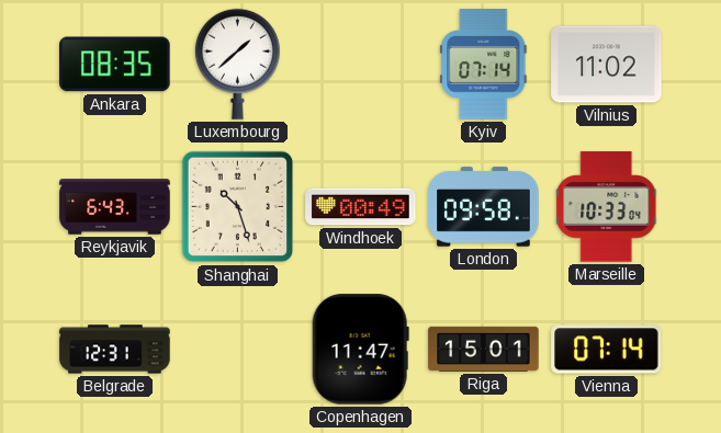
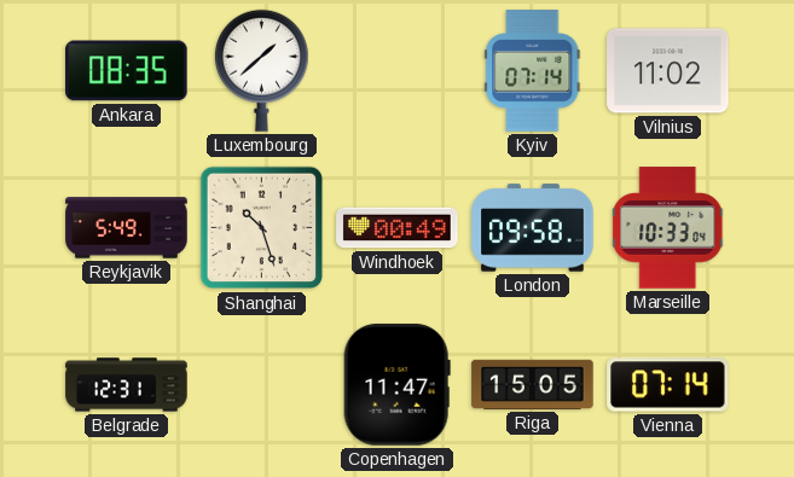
Reykjavik: 6:43 -> 5:49
Riga: 15:01 -> 15:05
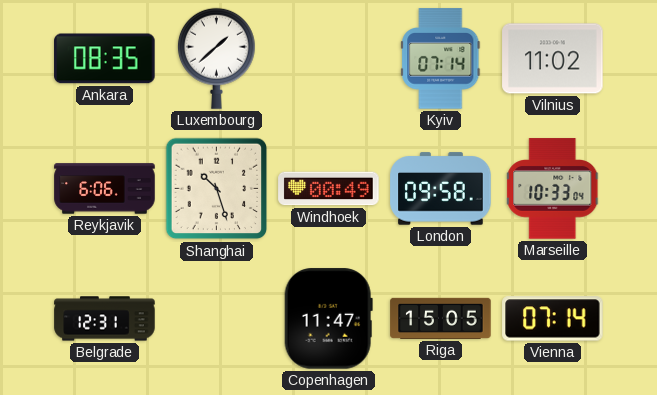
Reykjavik: 5:49 -> 6:06
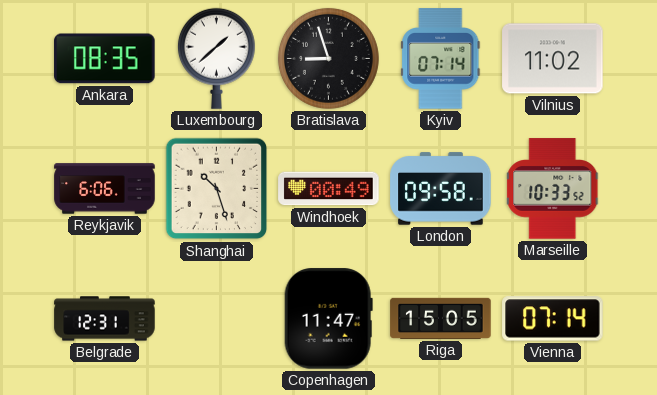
Bratislava: none -> 8:57
Marseille: 10:33:04 -> 10:33:52
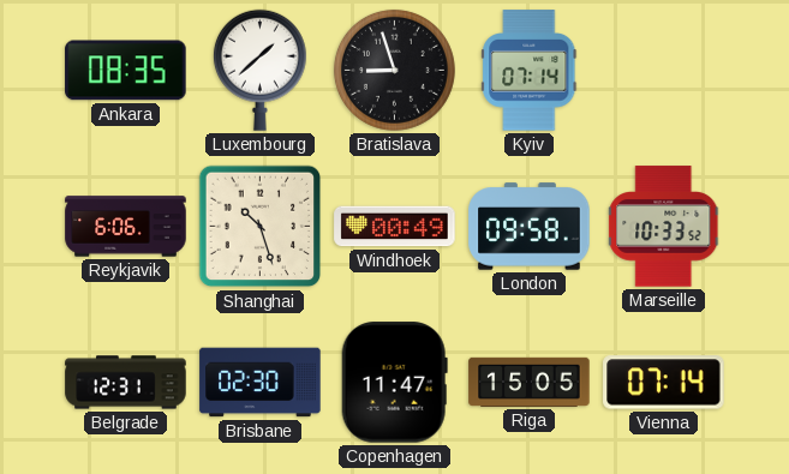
Vilnius: 11:02 -> none
Brisbane: none -> 02:30
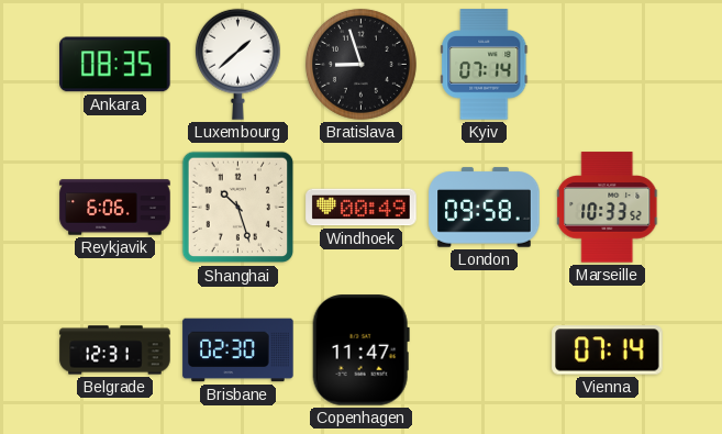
Riga: 15:05 -> none
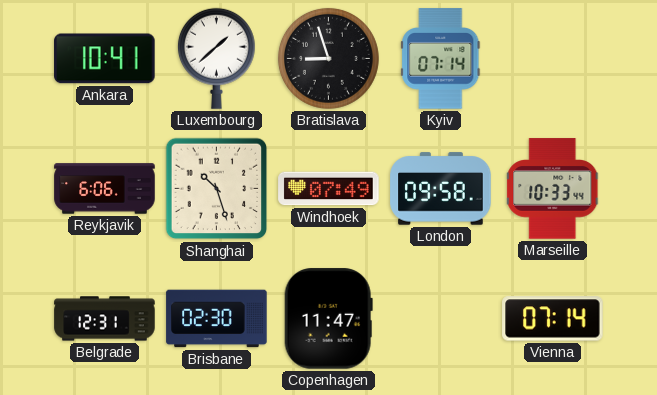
Ankara: 08:35 -> 10:41
Windhoek: 00:49 -> 07:49
Marseille: 10:33:52 -> 10:33:44
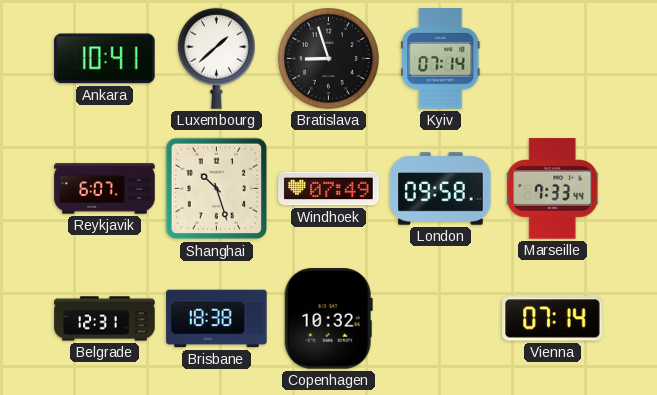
Reykjavik: 6:06 -> 6:07
Marseille: 10:33 -> 7:33
Brisbane: 02:30 -> 18:38
Copenhagen: 11:47 -> 10:32
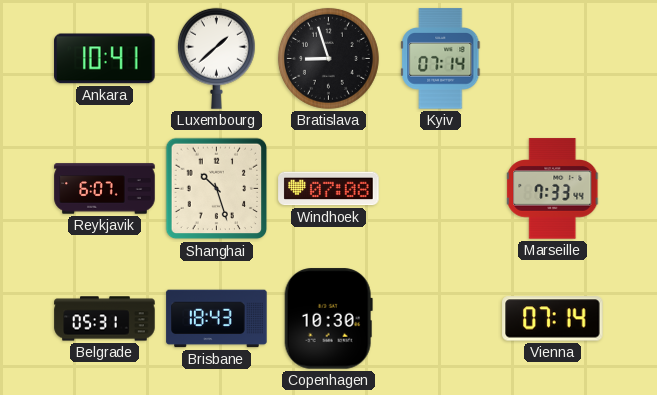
Windhoek: 07:49 -> 07:08
London: 09:58 -> none
Belgrade: 12:31 -> 05:31
Brisbane: 18:38 -> 18:43
Copenhagen: 10:32 -> 10:30
